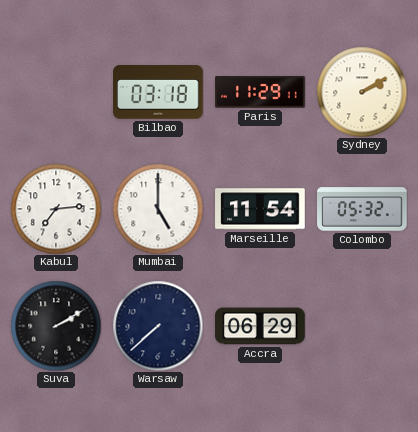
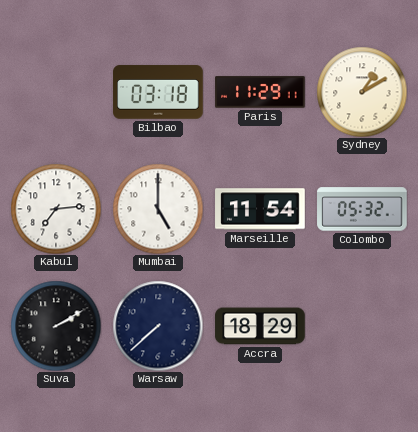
Sydney: 2:10 -> 1:10
Accra: 06:29 -> 18:29
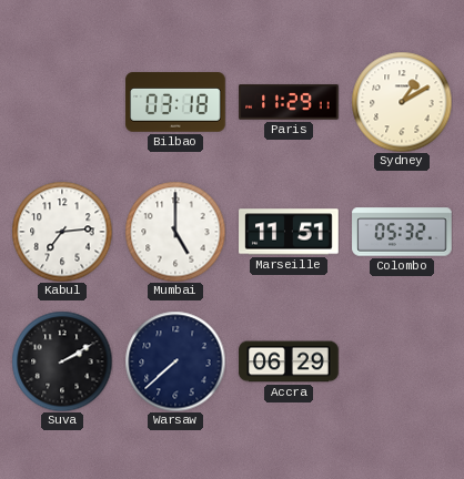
Marseille: 11:54 -> 11:51
Accra: 18:29 -> 06:29
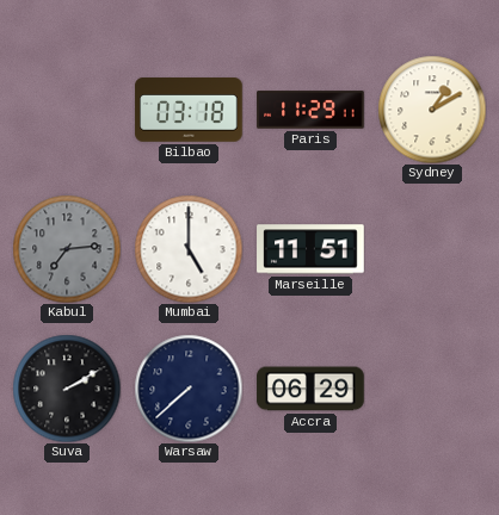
Kabul dial: white -> grey
Colombo: 05:32 -> none
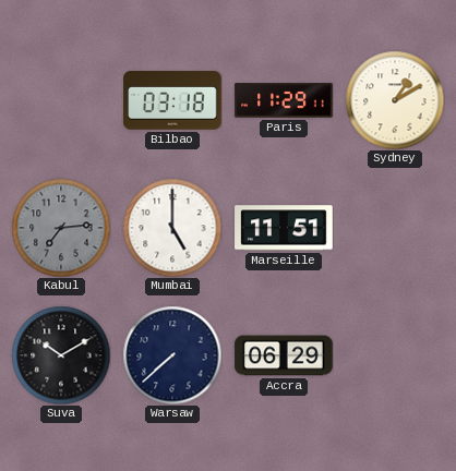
Suva: 2:10 -> 10:10
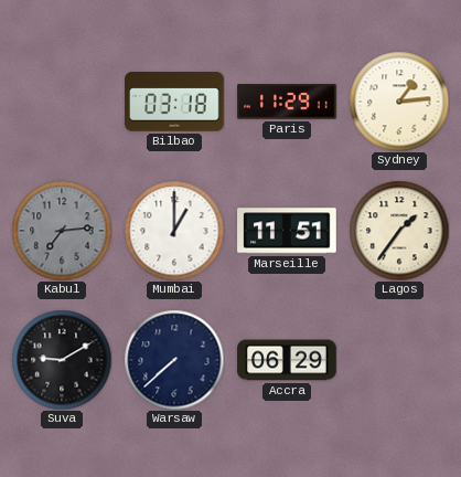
Sydney: 1:10 -> 1:14
Mumbai: 5:00 -> 1:00
Lagos: none -> 1:36
Suva: 10:10 -> 9:10
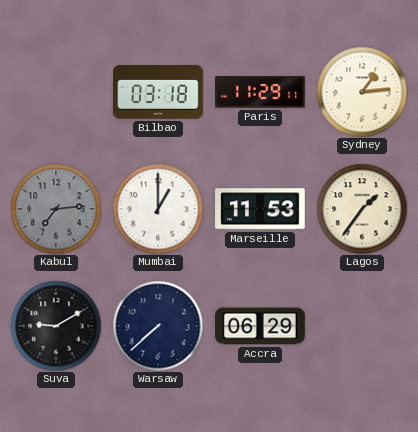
Marseille: 11:51 -> 11:53
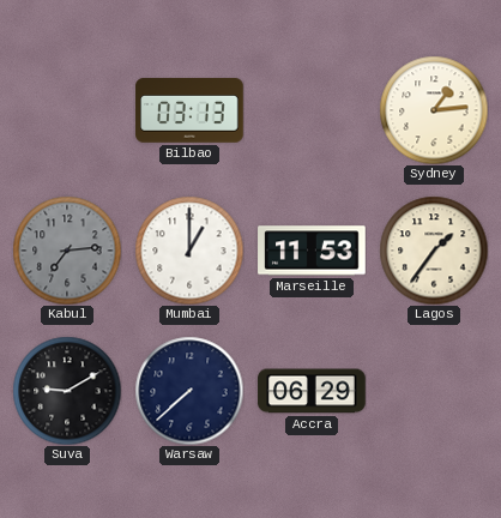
Bilbao: 03:18 -> 03:13
Paris: 11:29 -> none
